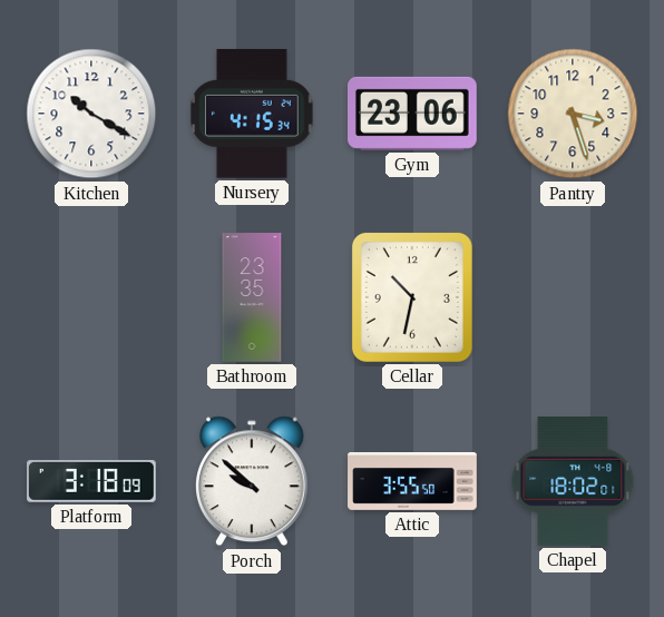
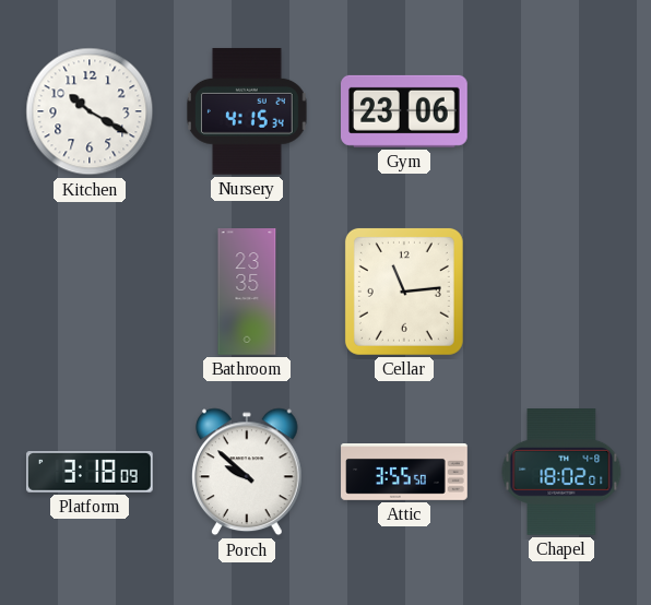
Pantry: 3:27 -> none
Cellar: 10:32 -> 11:14
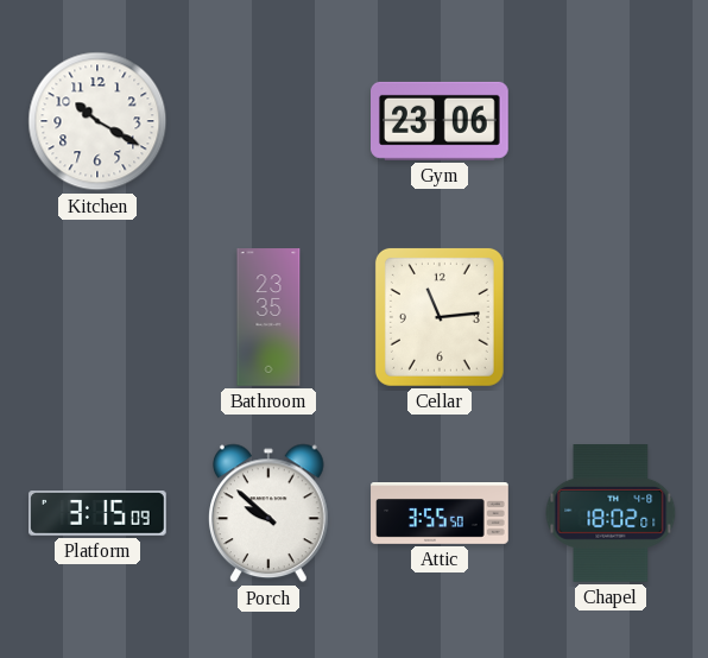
Nursery: 4:15 -> none
Platform: 3:18 -> 3:15
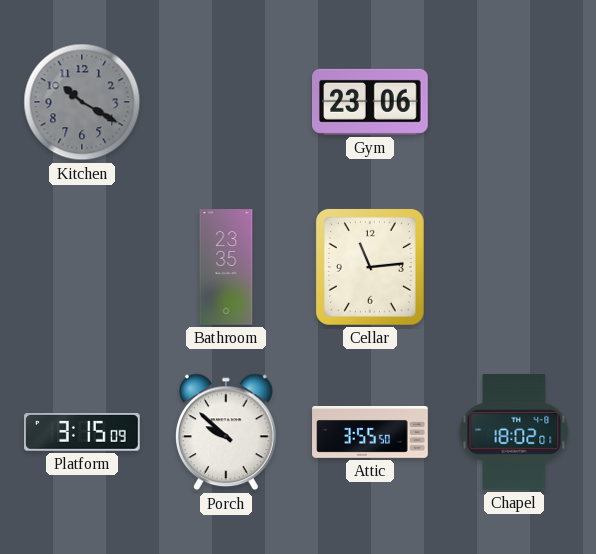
Kitchen dial: white -> grey
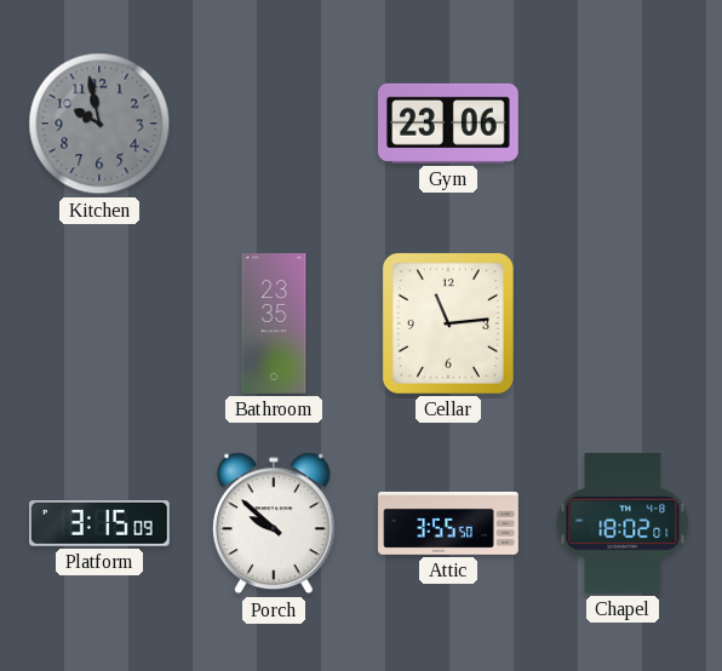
Kitchen: 10:20 -> 9:58
